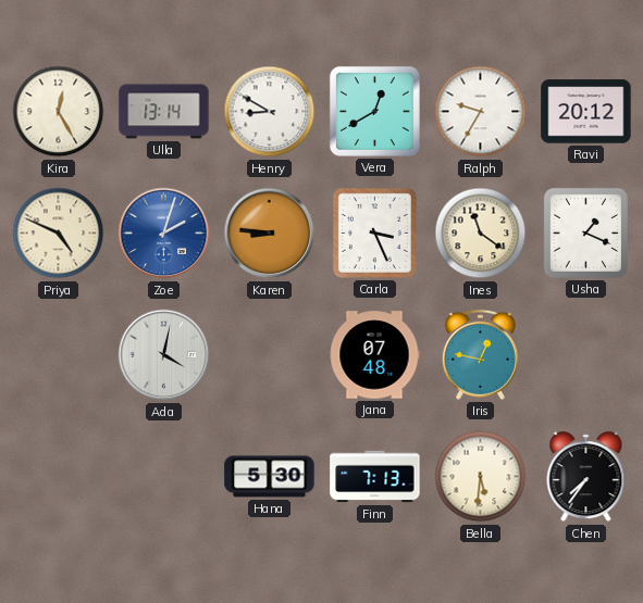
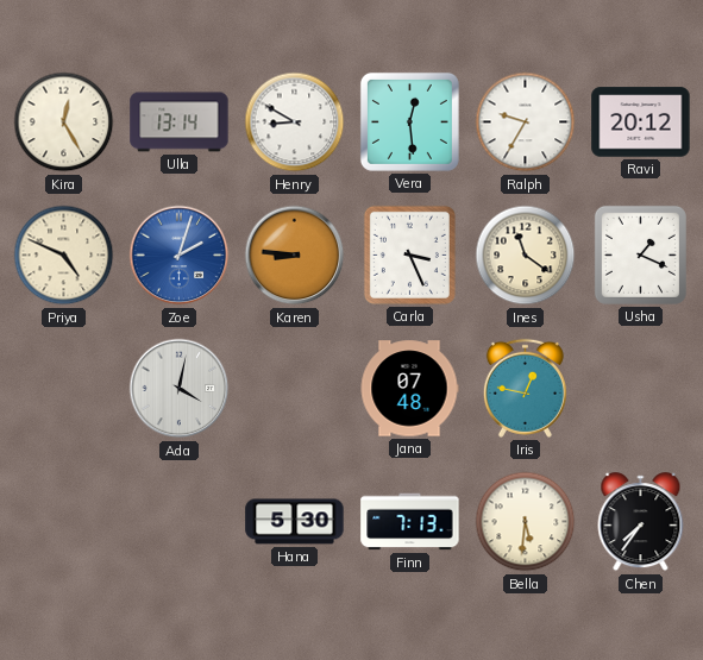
Vera: 12:40 -> 12:29
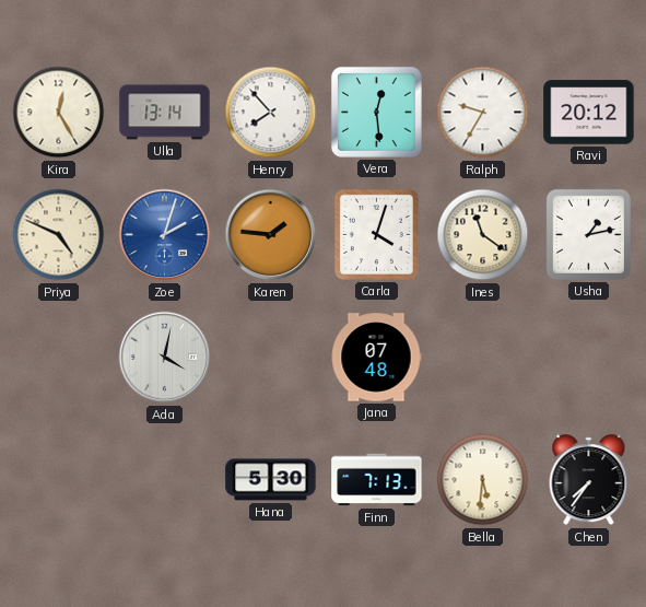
Henry: 8:50 -> 7:53
Karen: 8:46 -> 1:46
Carla: 3:26 -> 4:03
Usha: 1:19 -> 1:13
Iris: 12:47 -> none
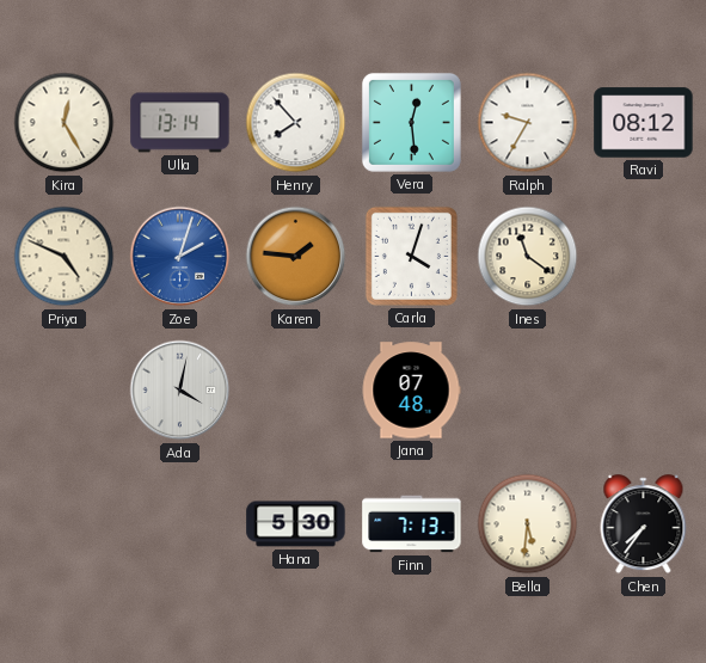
Ravi: 20:12 -> 08:12
Usha: 1:13 -> none
